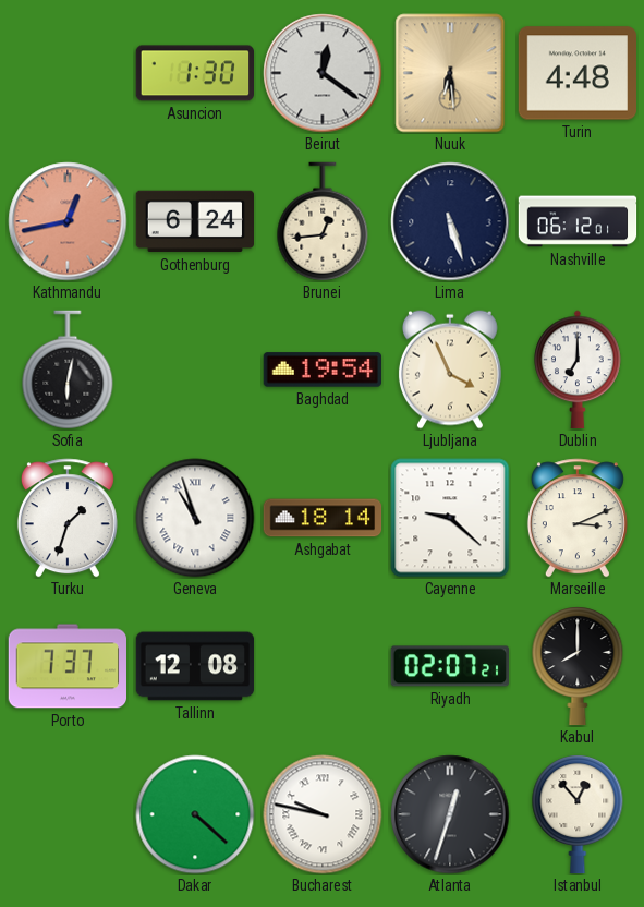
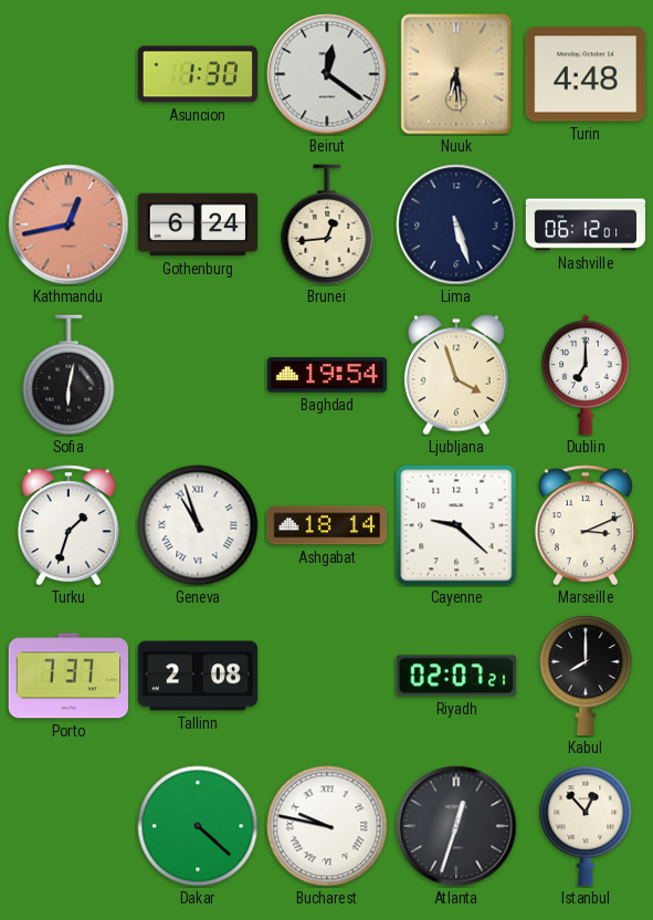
Ljubljana: 3:56 -> 3:57
Tallinn: 12:08 -> 2:08
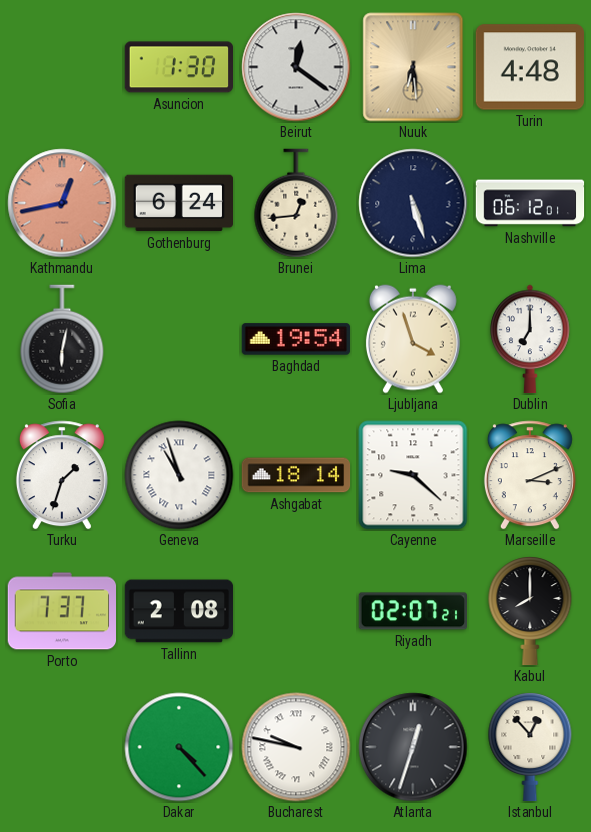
Dakar: 4:22 -> 4:23
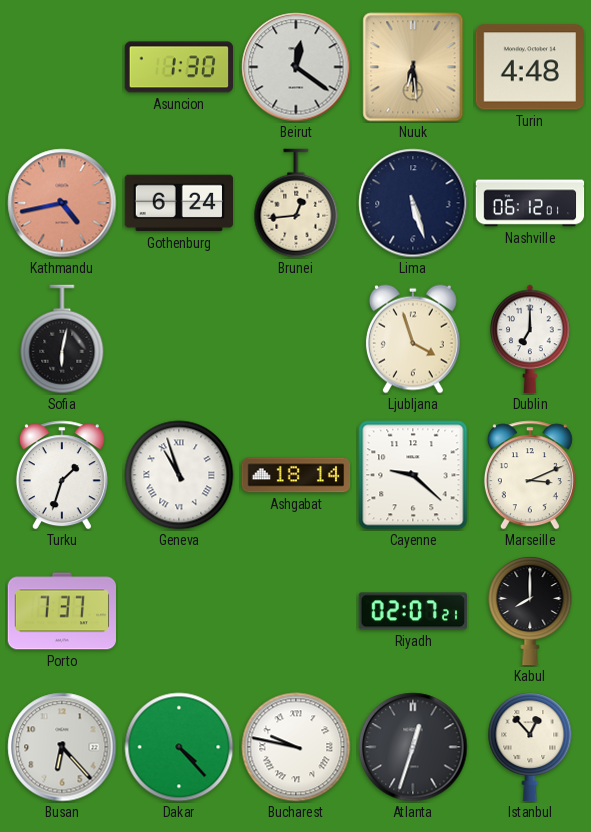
Kathmandu: 12:43 -> 4:43
Baghdad: 19:54 -> none
Tallinn: 2:08 -> none
Busan: none -> 6:23
